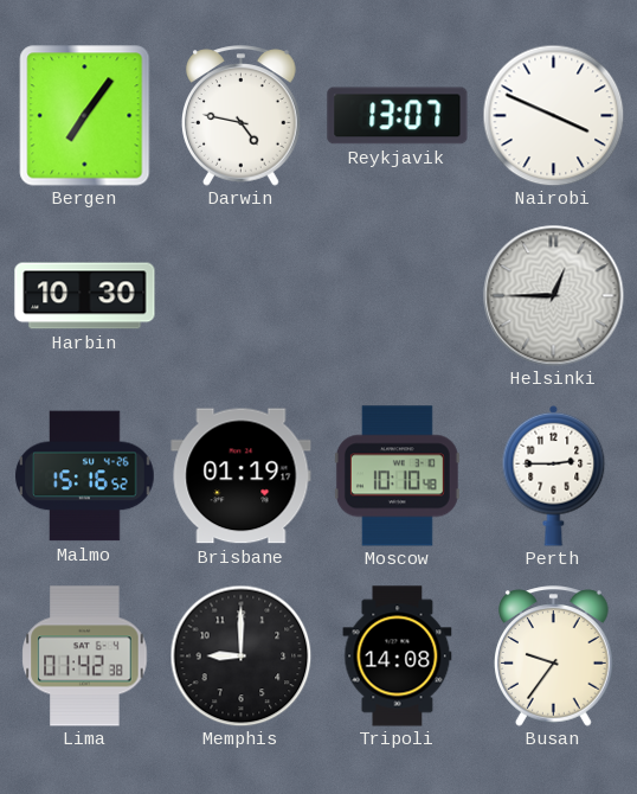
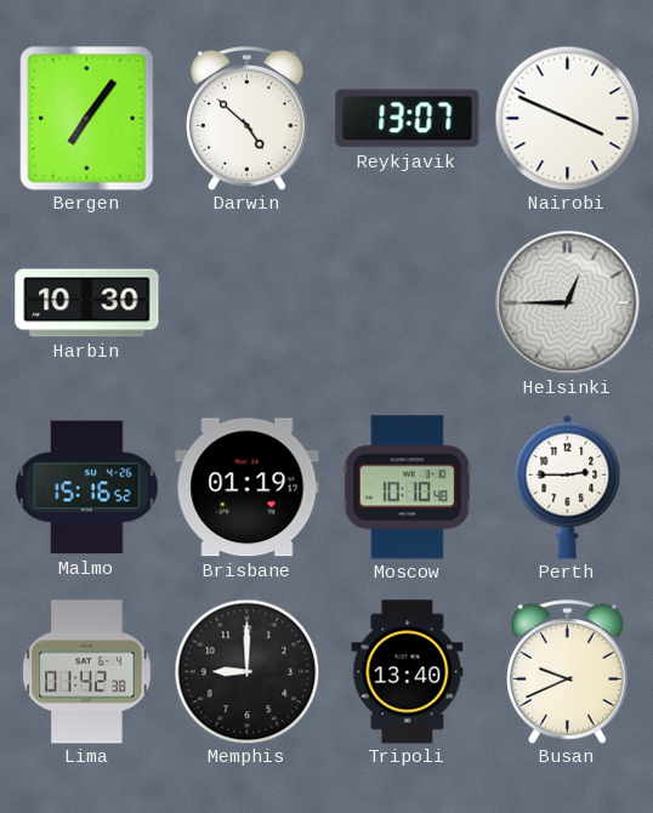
Darwin: 4:47 -> 4:52
Tripoli: 14:08 -> 13:40
Busan: 9:36 -> 9:41
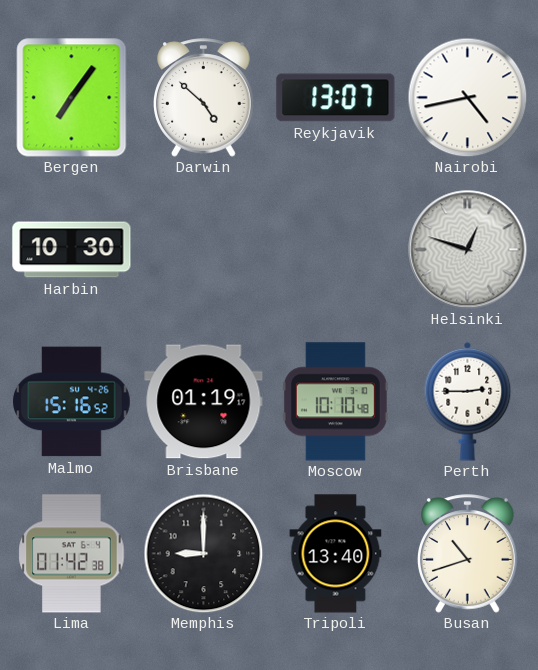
Nairobi: 3:49 -> 4:43
Helsinki: 12:45 -> 12:48
Busan: 9:41 -> 10:42
